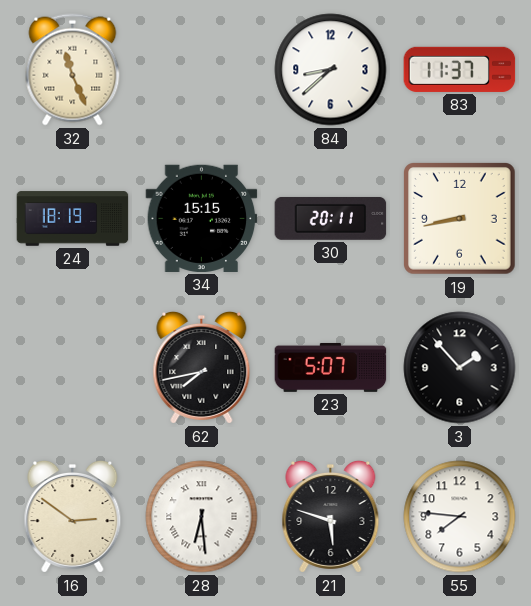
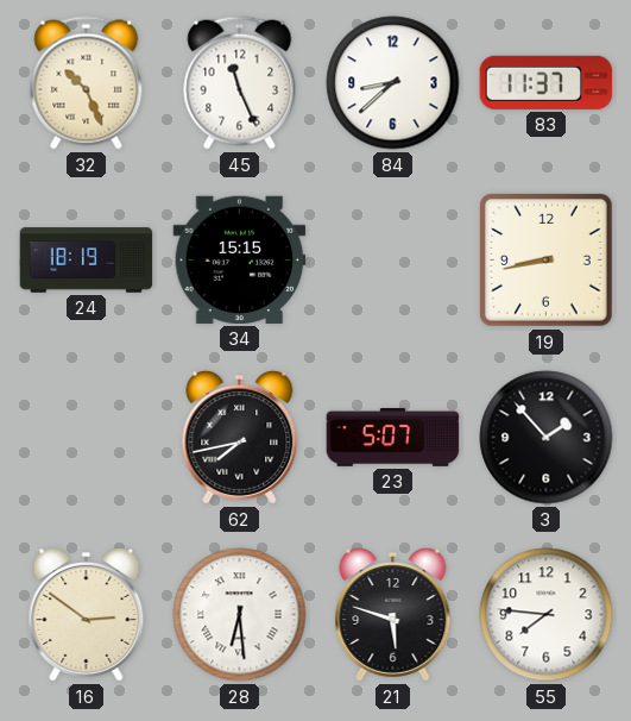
32: 11:26 -> 10:26
45: none -> 11:26
30: 20:11 -> none
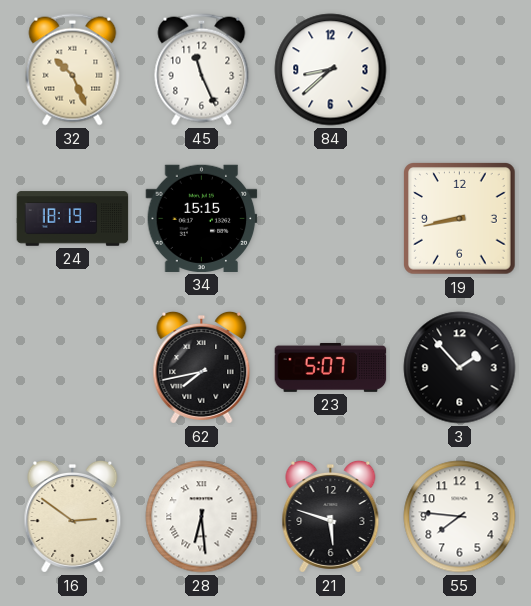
83: 11:37 -> none
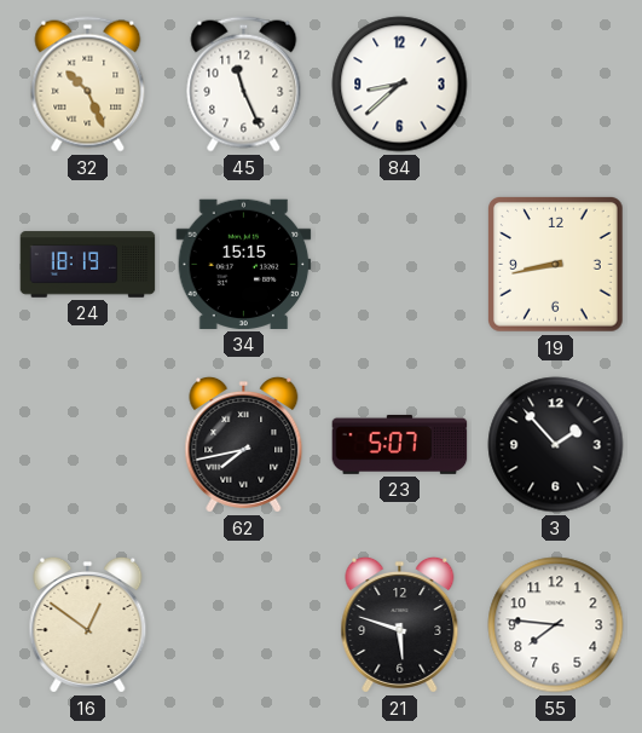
16: 2:51 -> 12:51
28: 6:29 -> none
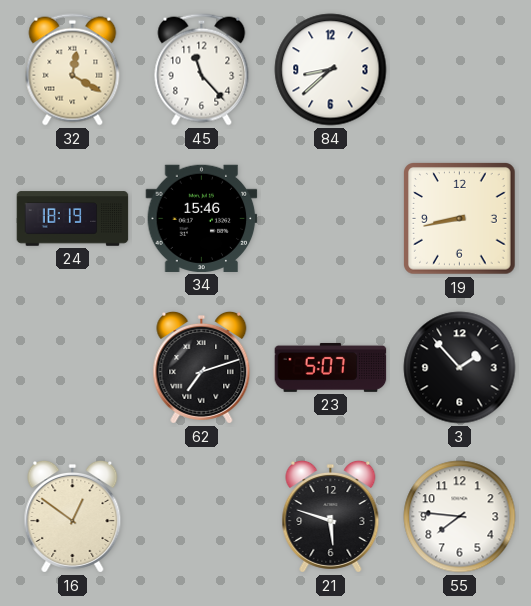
32: 10:26 -> 12:20
45: 11:26 -> 11:23
34: 15:15 -> 15:46
62: 7:43 -> 7:12
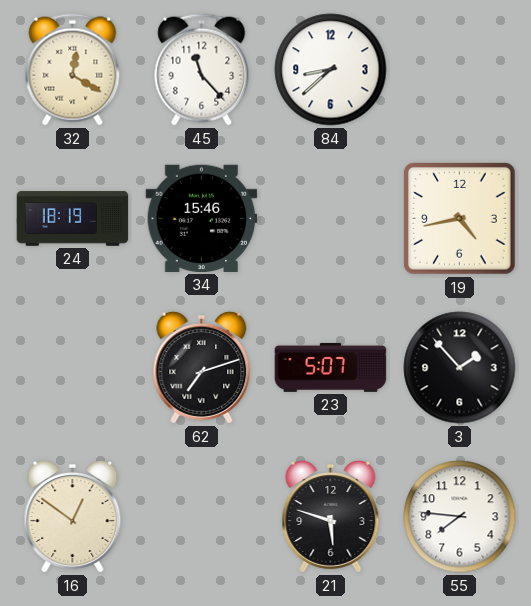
19: 8:43 -> 4:43
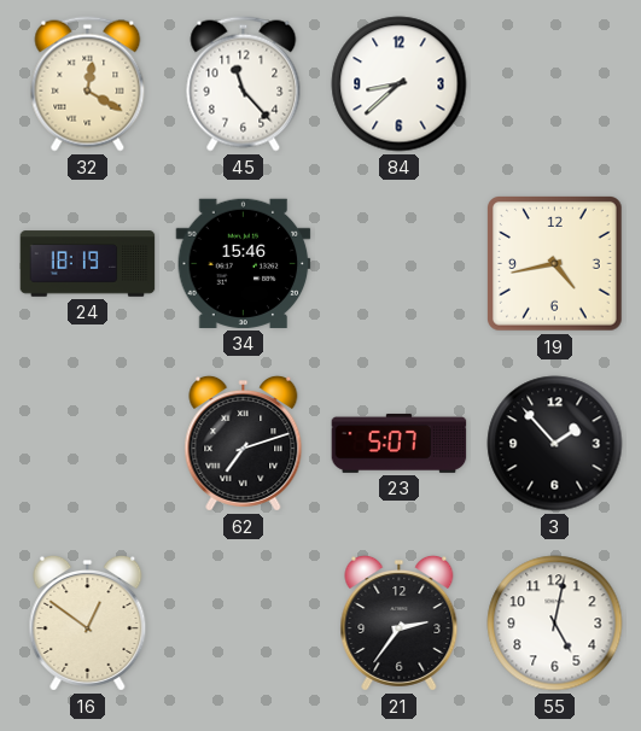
21: 5:48 -> 2:36
55: 7:46 -> 5:02
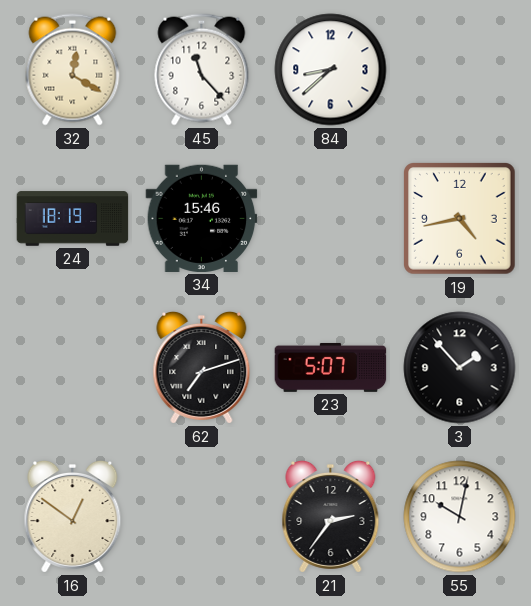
55: 5:02 -> 10:02
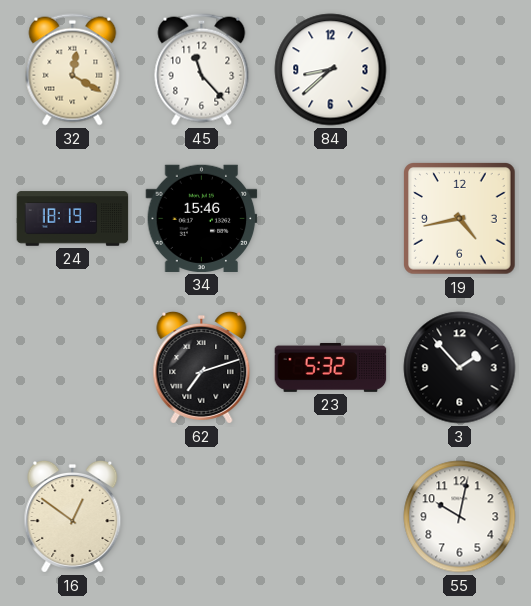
23: 5:07 -> 5:32
21: 2:36 -> none
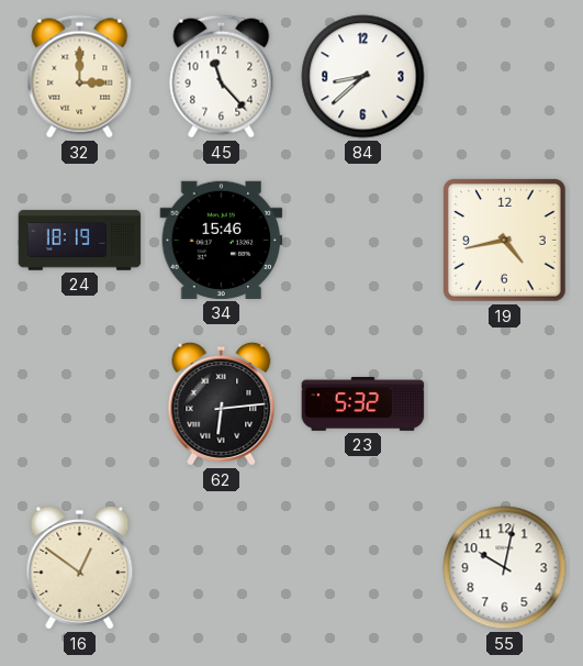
32: 12:20 -> 3:00
62: 7:12 -> 6:14
3: 1:53 -> none
